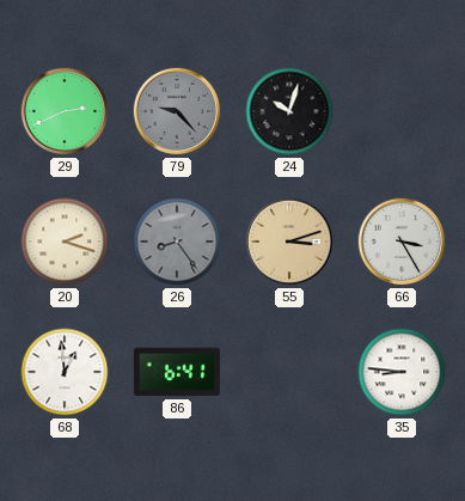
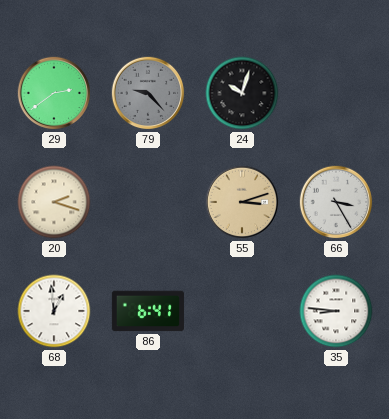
29: 2:41 -> 2:39
26: 8:24 -> none
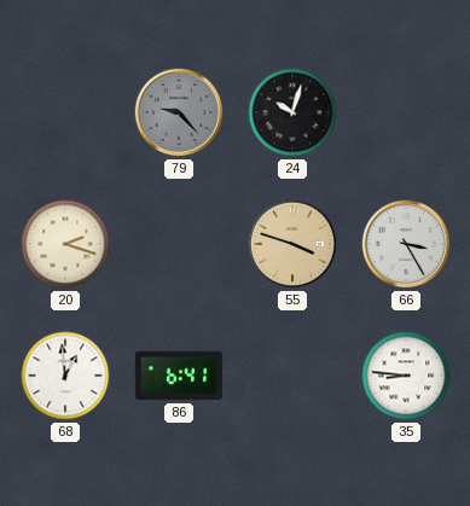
29: 2:39 -> none
55: 3:12 -> 3:48
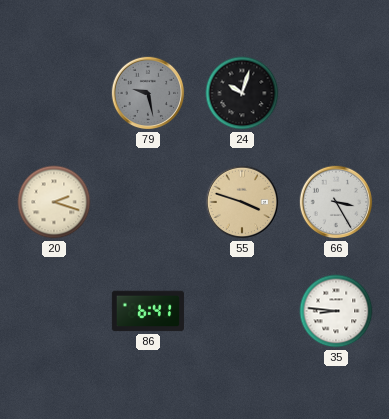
79: 9:23 -> 9:28
68: 12:59 -> none
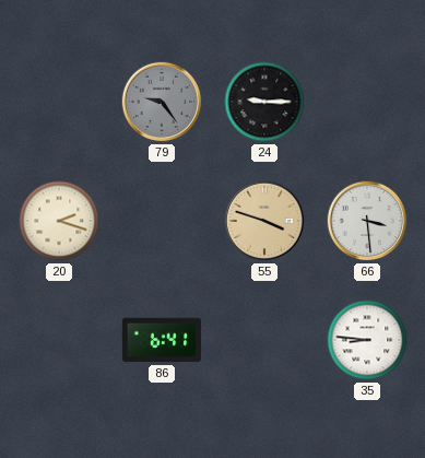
79: 9:28 -> 9:24
24: 10:03 -> 9:15
66: 3:25 -> 3:29
